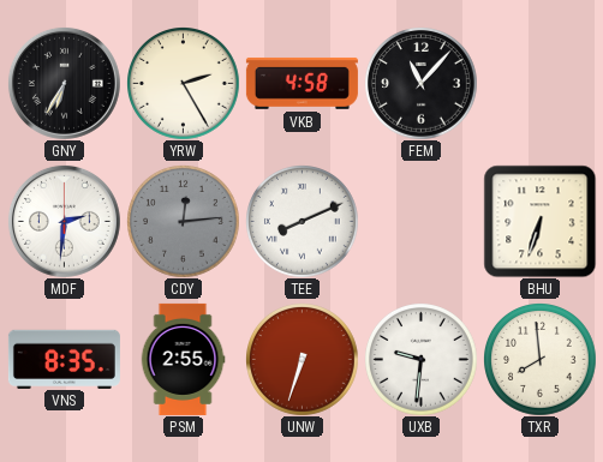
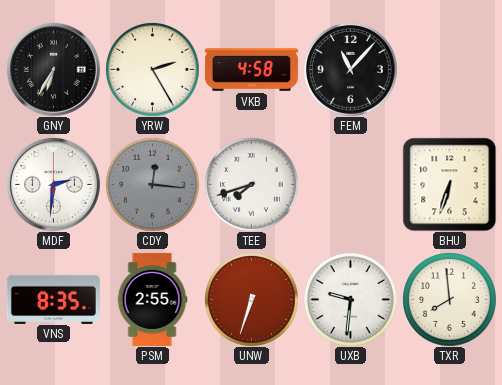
CDY: 12:14 -> 12:16
TEE: 8:11 -> 7:42
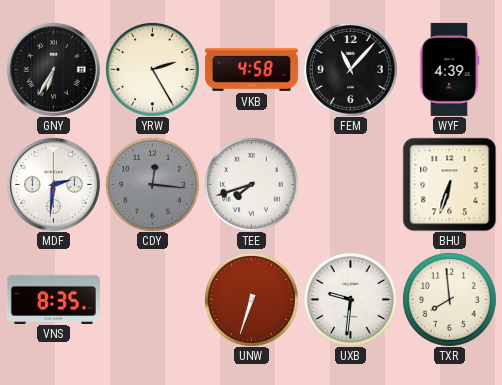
WYF: none -> 4:39
PSM: 2:55 -> none
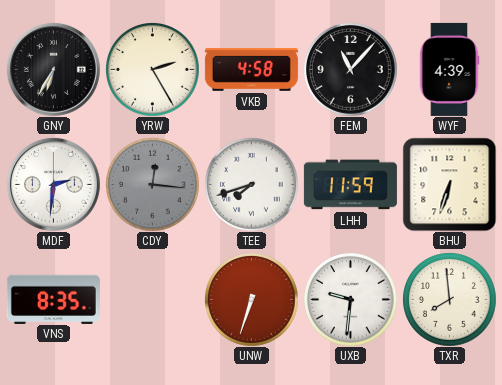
LHH: none -> 11:59
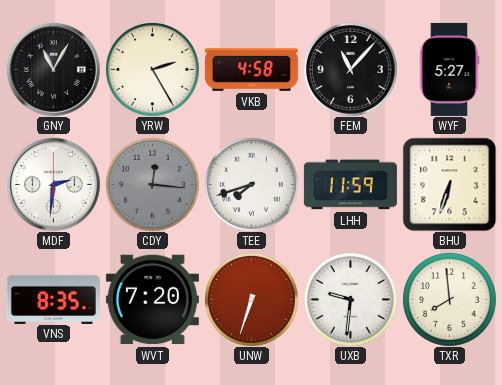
GNY: 6:35 -> 11:05
WYF: 4:39 -> 5:27
WVT: none -> 7:20
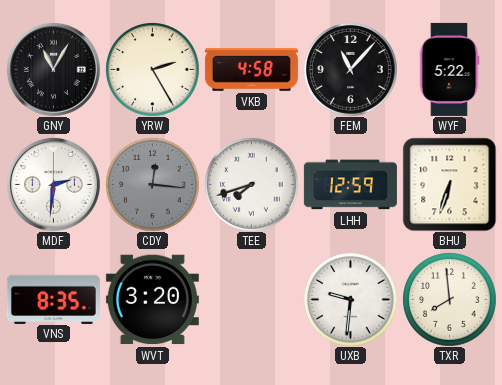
WYF: 5:27 -> 5:22
LHH: 11:59 -> 12:59
WVT: 7:20 -> 3:20
UNW: 6:33 -> none
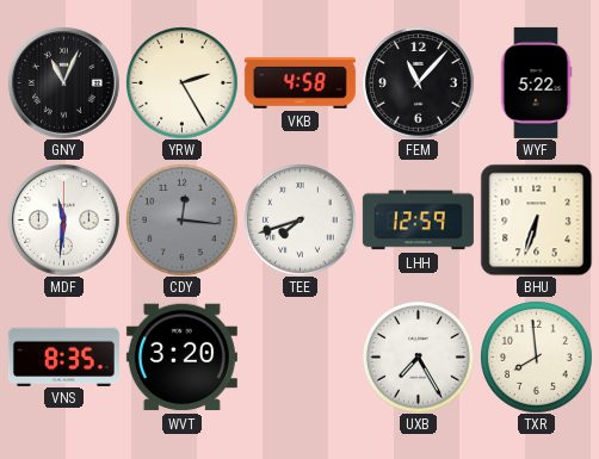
GNY: 11:05 -> 11:04
MDF: 2:31 -> 11:31
UXB: 9:31 -> 7:25
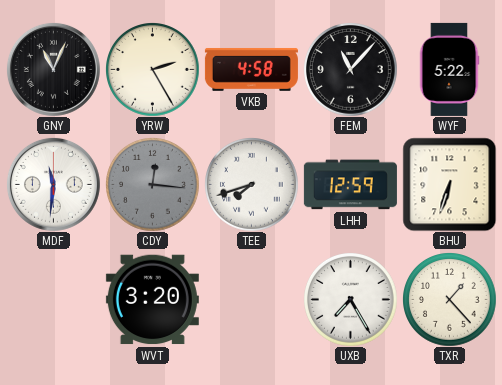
VNS: 8:35 -> none
TXR: 7:59 -> 1:23
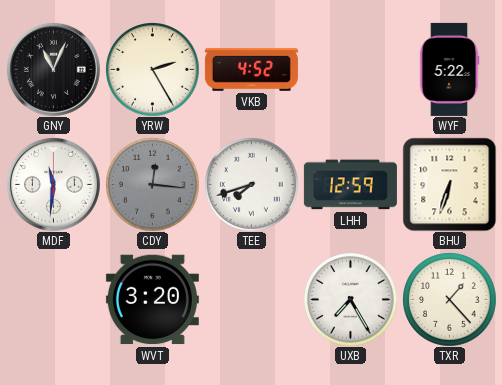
VKB: 4:58 -> 4:52
FEM: 11:07 -> none
